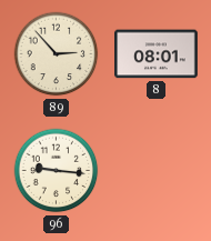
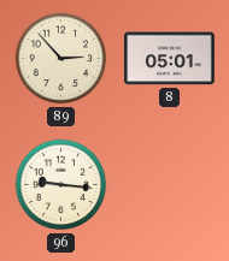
8: 08:01 -> 05:01
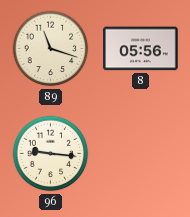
89: 2:53 -> 11:18
8: 05:01 -> 05:56
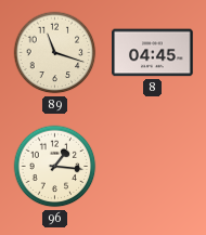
8: 05:56 -> 04:45
96: 9:16 -> 1:16
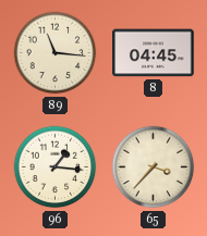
89: 11:18 -> 11:16
65: none -> 3:37
